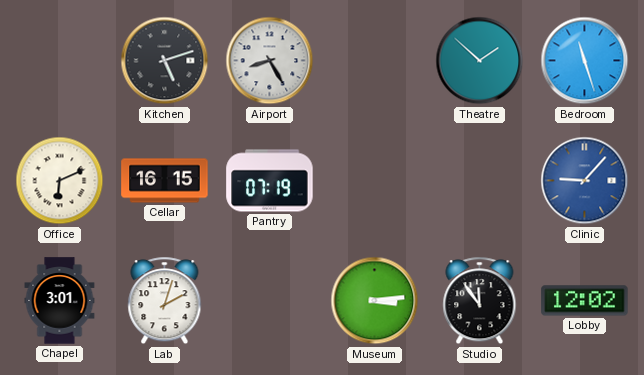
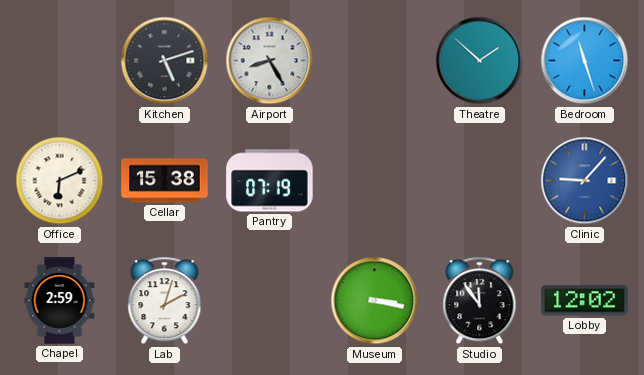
Cellar: 16:15 -> 15:38
Chapel: 3:01 -> 2:59
Museum: 3:14 -> 3:17
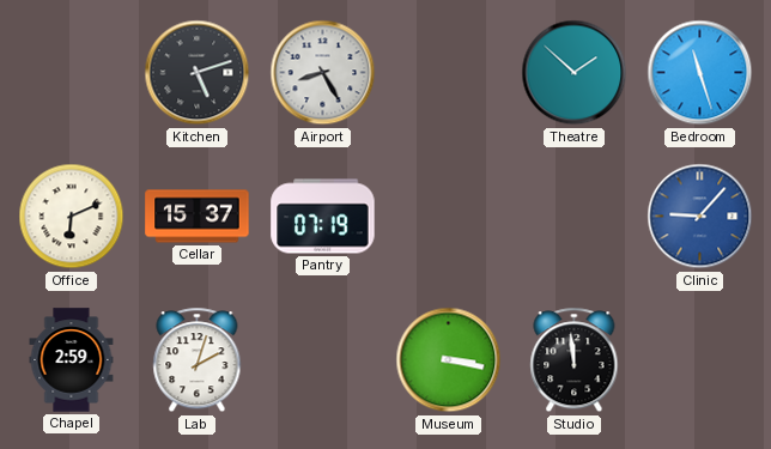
Cellar: 15:38 -> 15:37
Studio: 11:54 -> 11:59
Lobby: 12:02 -> none
